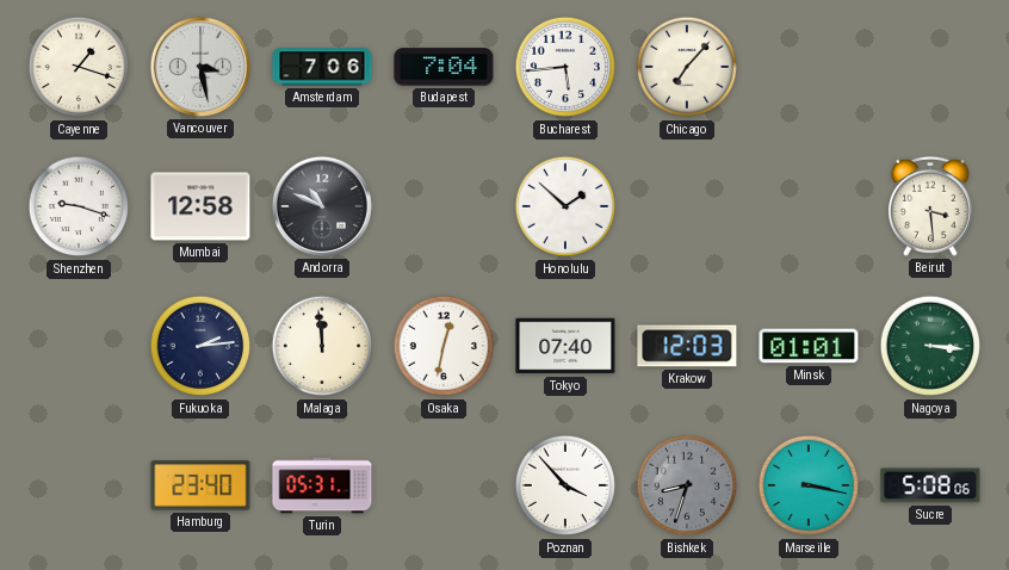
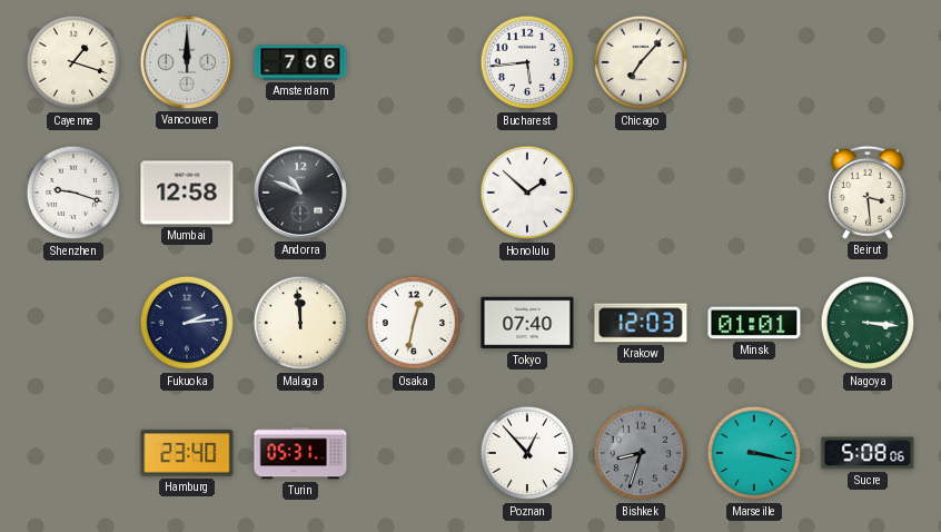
Vancouver: 3:28 -> 12:00
Budapest: 7:04 -> none
Poznan: 3:53 -> 12:53
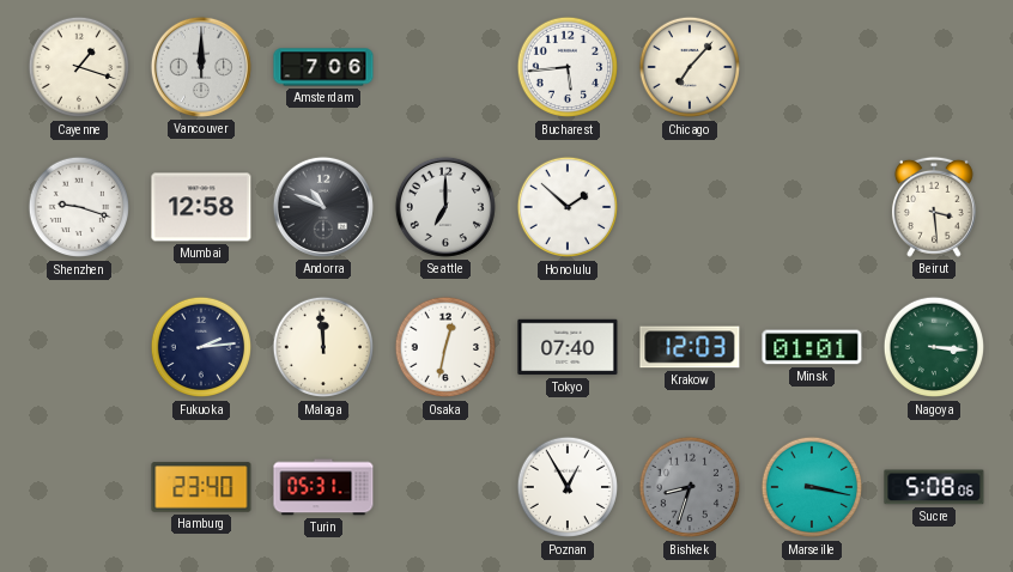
Seattle: none -> 7:00
Poznan: 12:53 -> 12:55
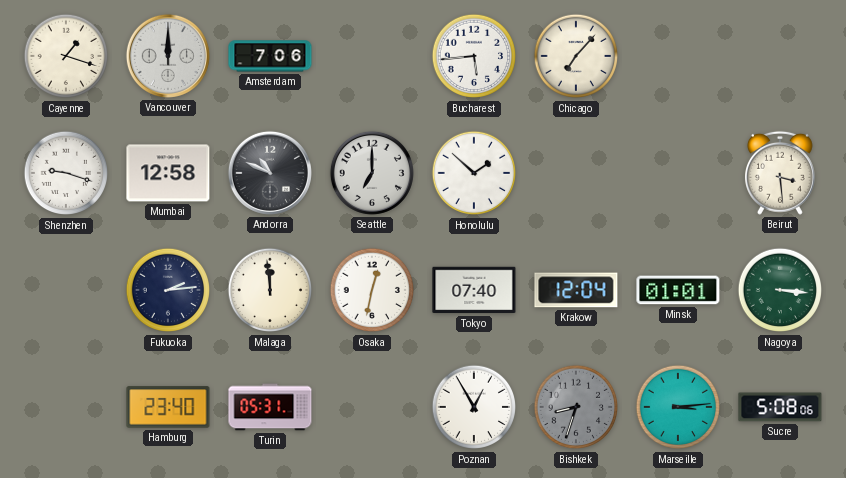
Krakow: 12:03 -> 12:04
Marseille: 3:17 -> 3:14
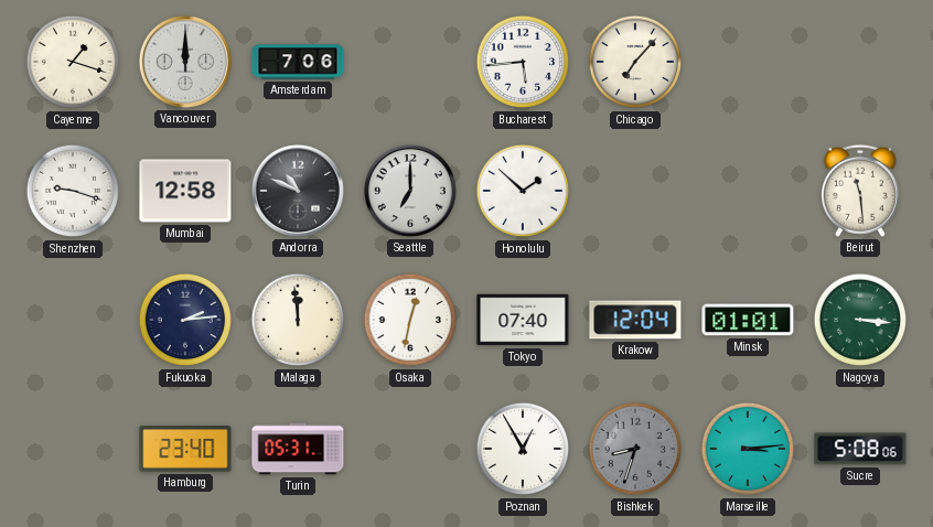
Beirut: 3:29 -> 11:29
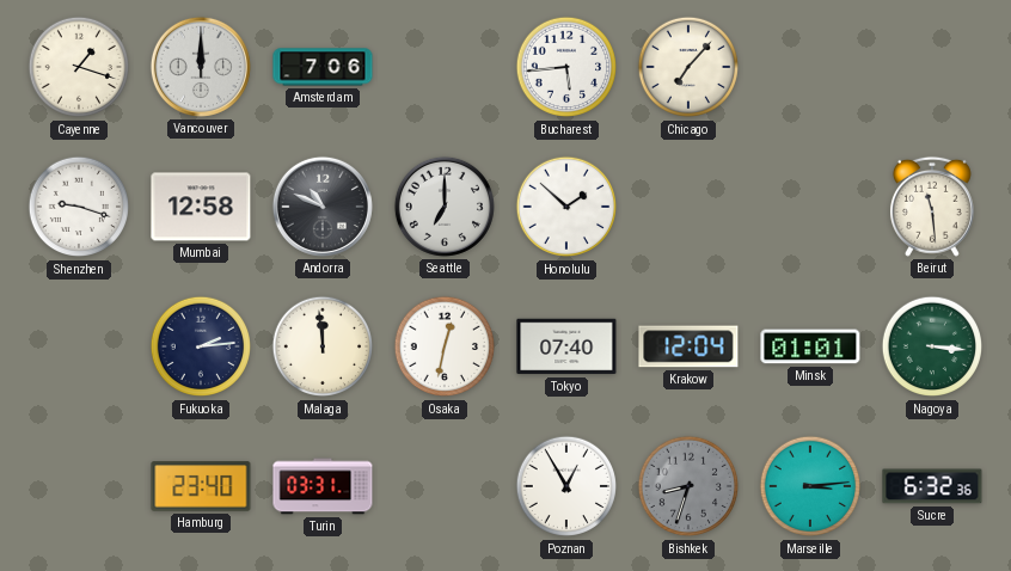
Turin: 05:31 -> 03:31
Sucre: 5:08 -> 6:32
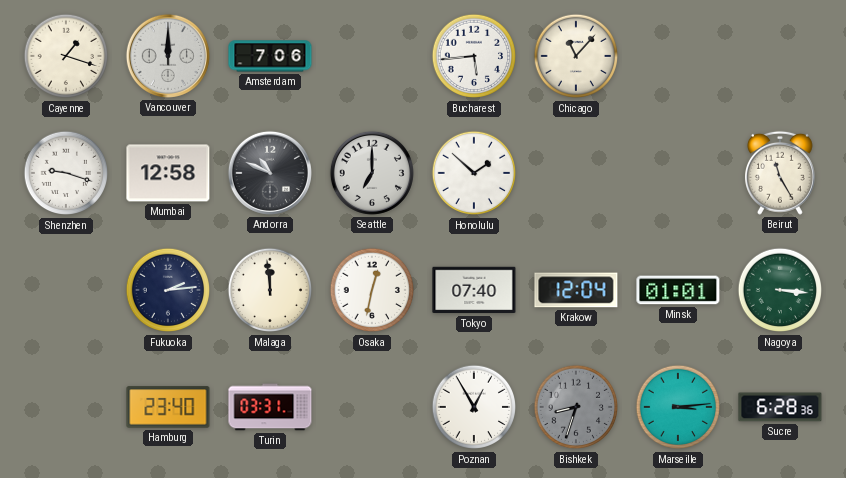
Chicago: 7:07 -> 11:07
Beirut: 11:29 -> 11:25
Sucre: 6:32 -> 6:28
